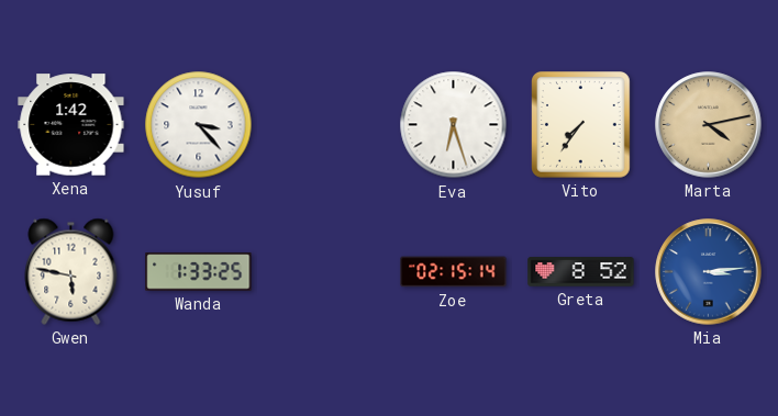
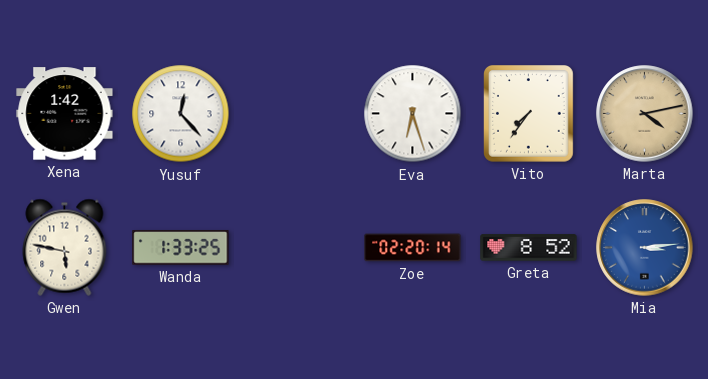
Yusuf: 3:23 -> 12:23
Zoe: 02:15 -> 02:20
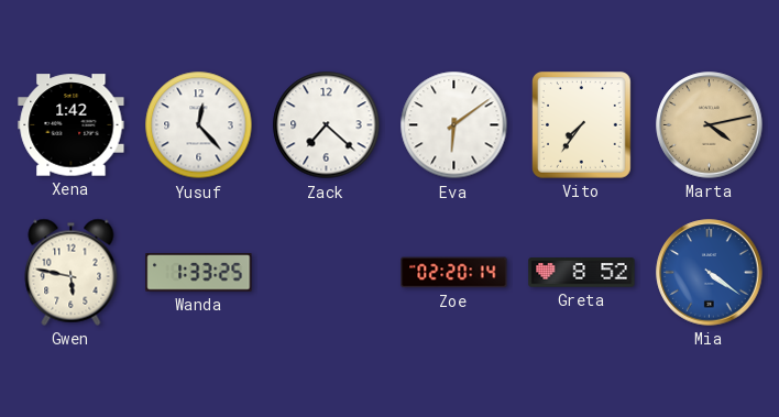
Zack: none -> 7:22
Eva: 6:27 -> 6:09
Mia: 3:14 -> 4:21
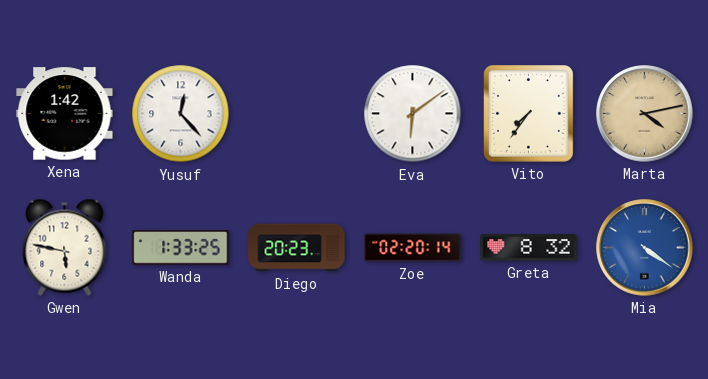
Zack: 7:22 -> none
Diego: none -> 20:23
Greta: 8:52 -> 8:32
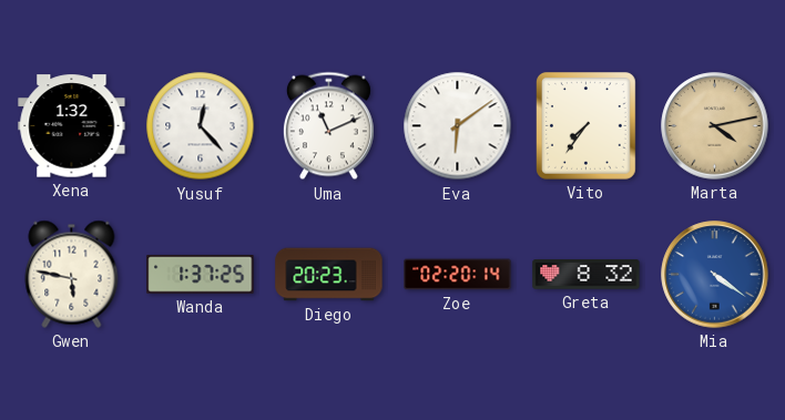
Xena: 1:42 -> 1:32
Uma: none -> 11:11
Wanda: 1:33 -> 1:37
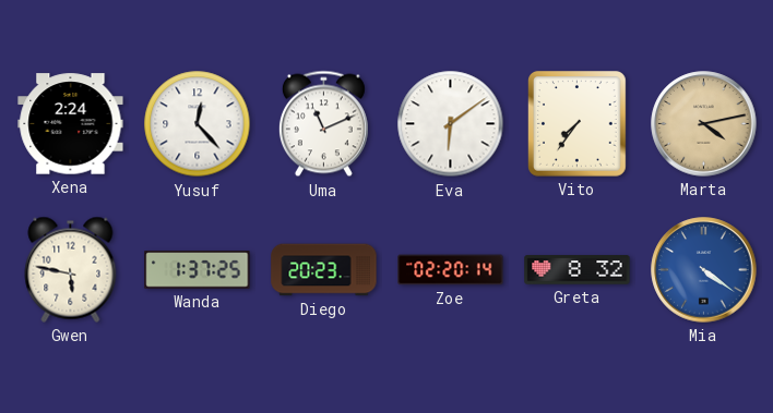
Xena: 1:32 -> 2:24
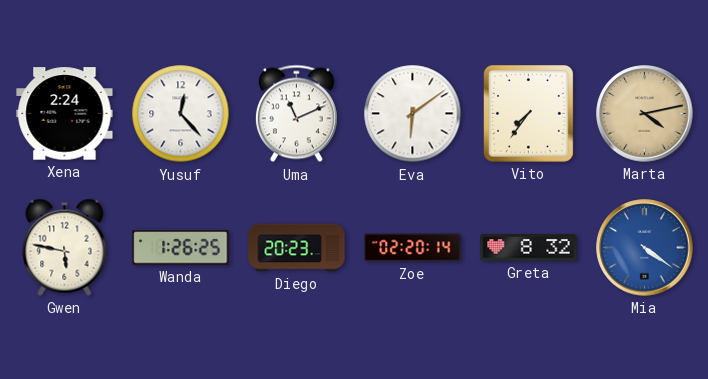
Wanda: 1:37 -> 1:26
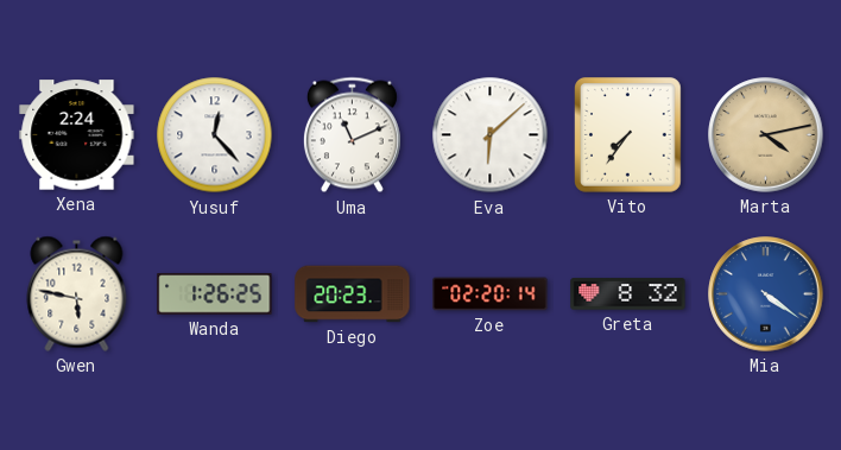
Eva: 6:09 -> 6:08
